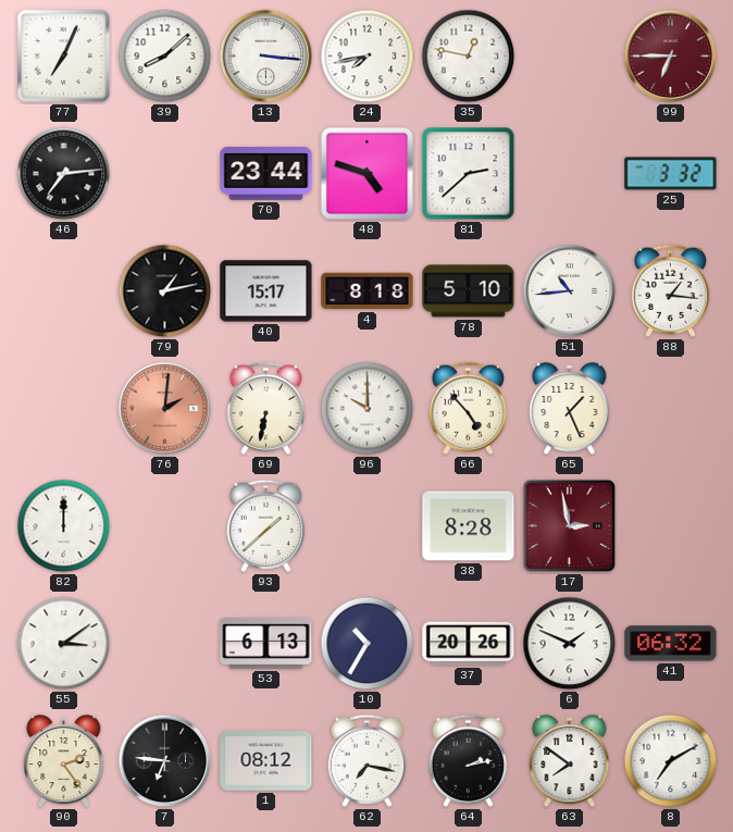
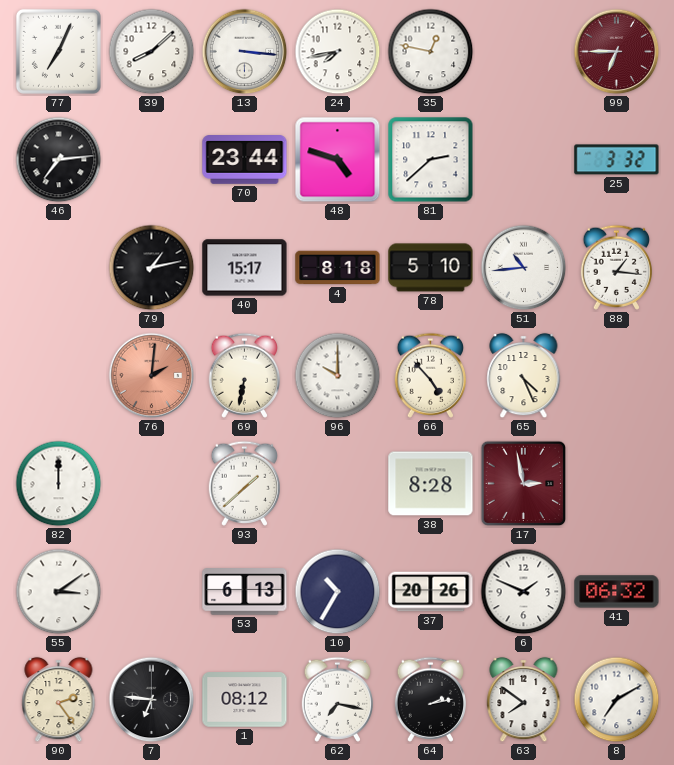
65: 1:26 -> 4:26
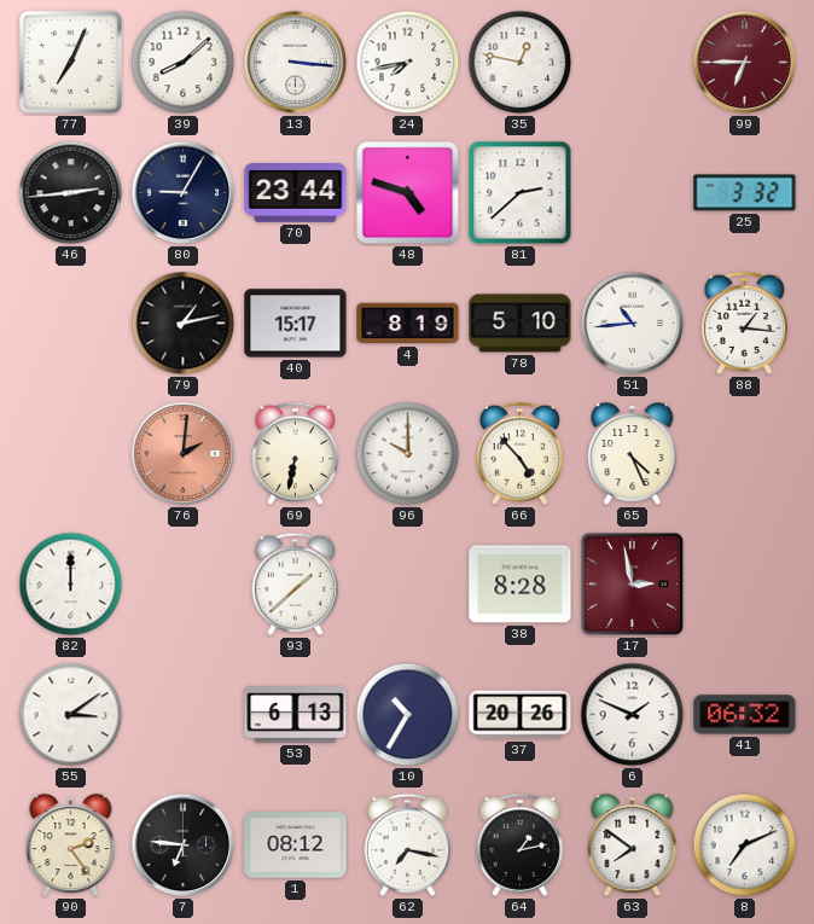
46: 7:14 -> 2:44
80: none -> 9:05
4: 8:18 -> 8:19
64: 2:13 -> 1:13
8: 7:10 -> 7:11
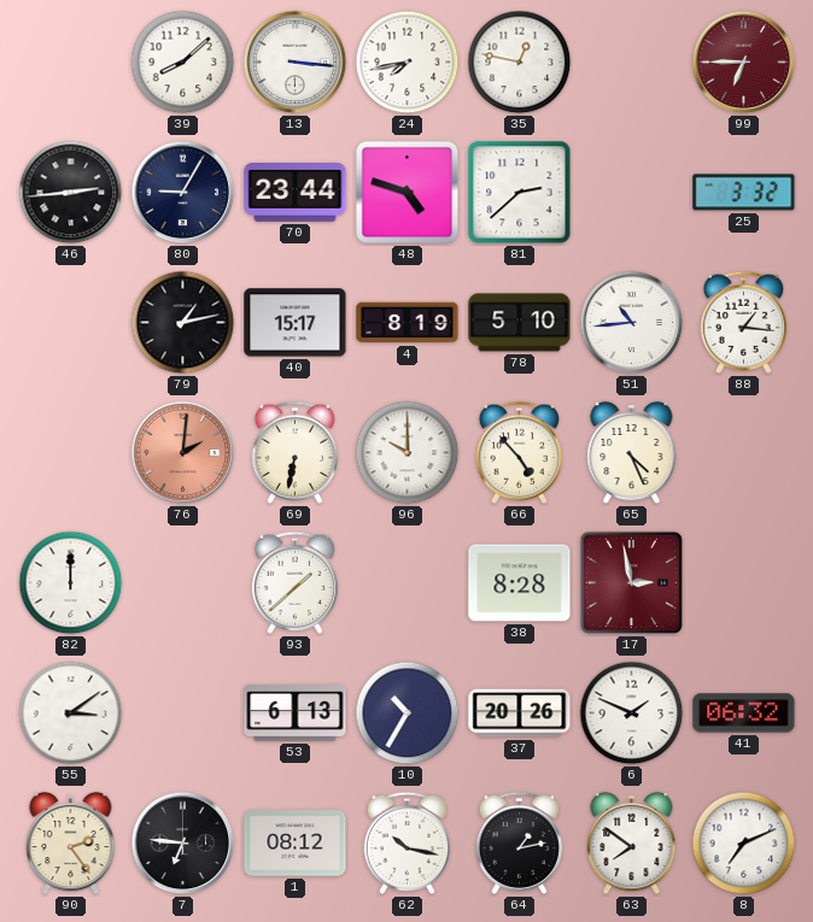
77: 7:04 -> none
62: 7:17 -> 10:17
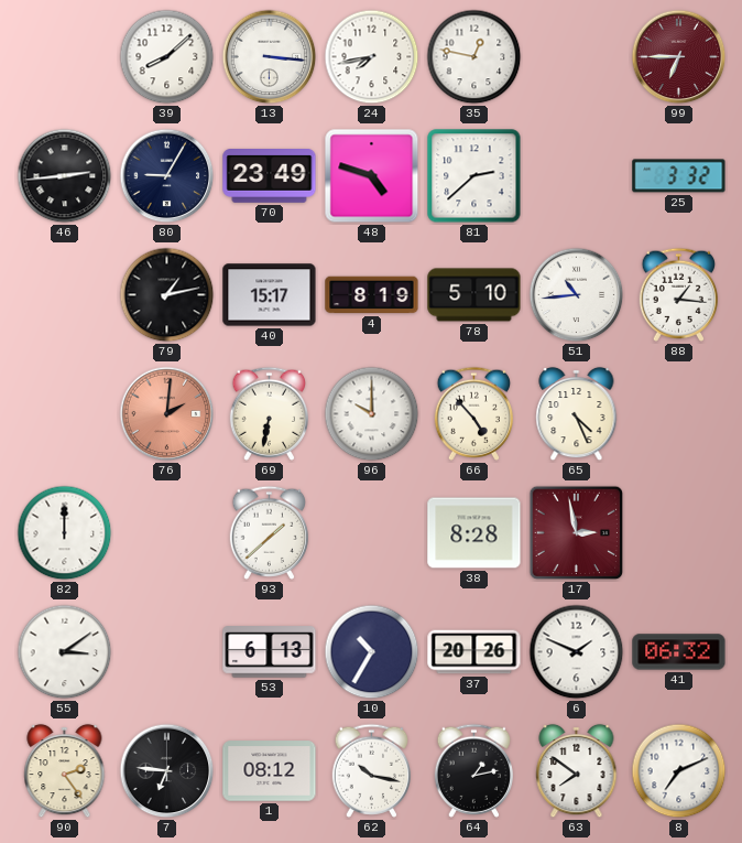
70: 23:44 -> 23:49
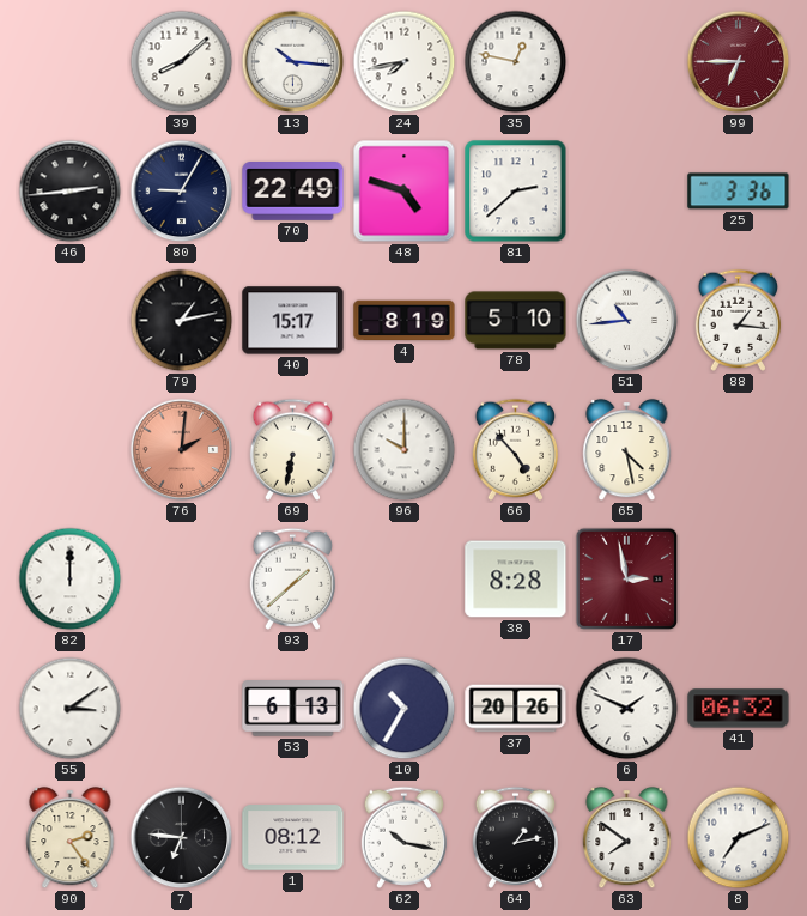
13: 3:16 -> 10:16
70: 23:49 -> 22:49
25: 3:32 -> 3:36
65: 4:26 -> 4:28
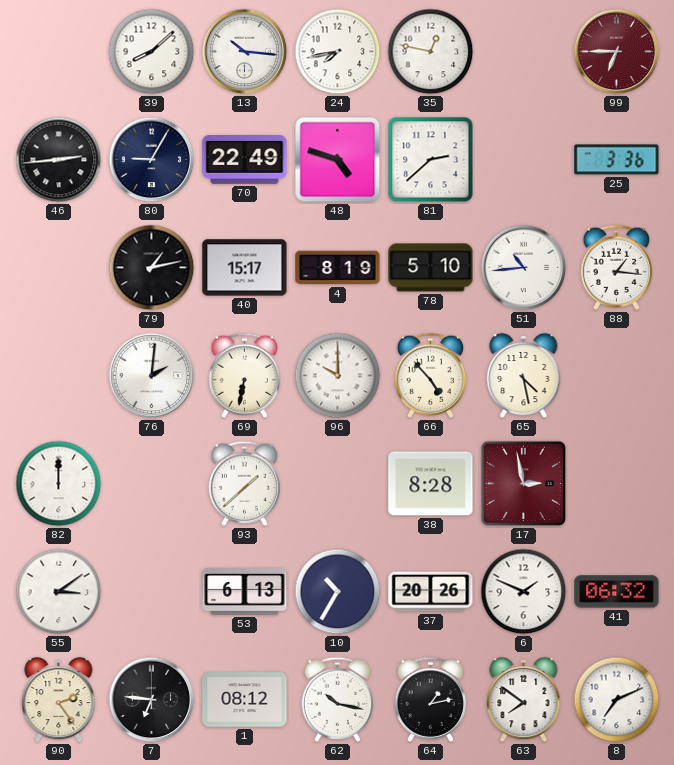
76 dial: salmon -> white
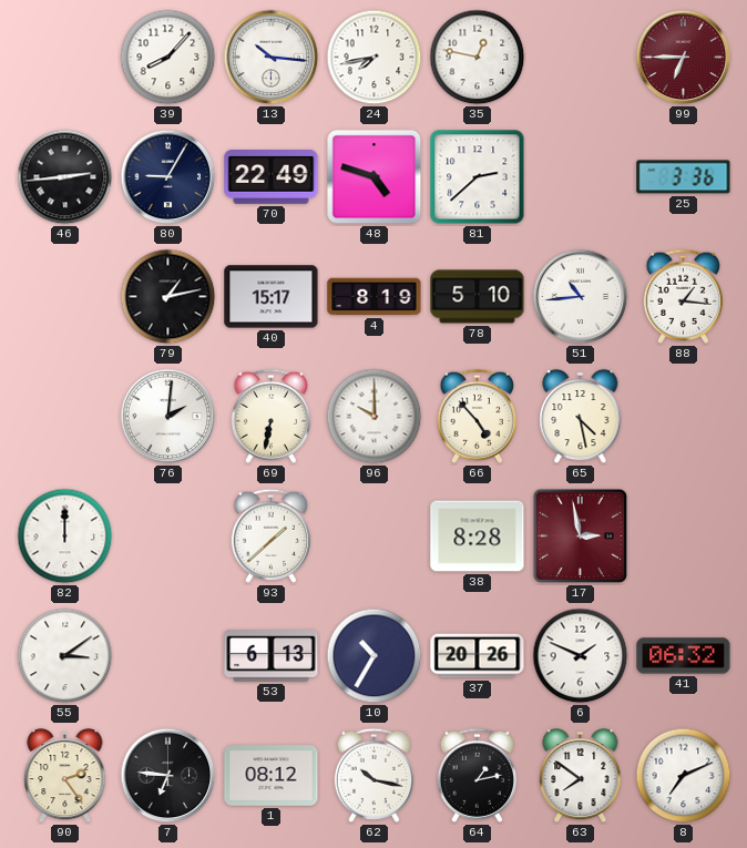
39: 8:08 -> 8:07
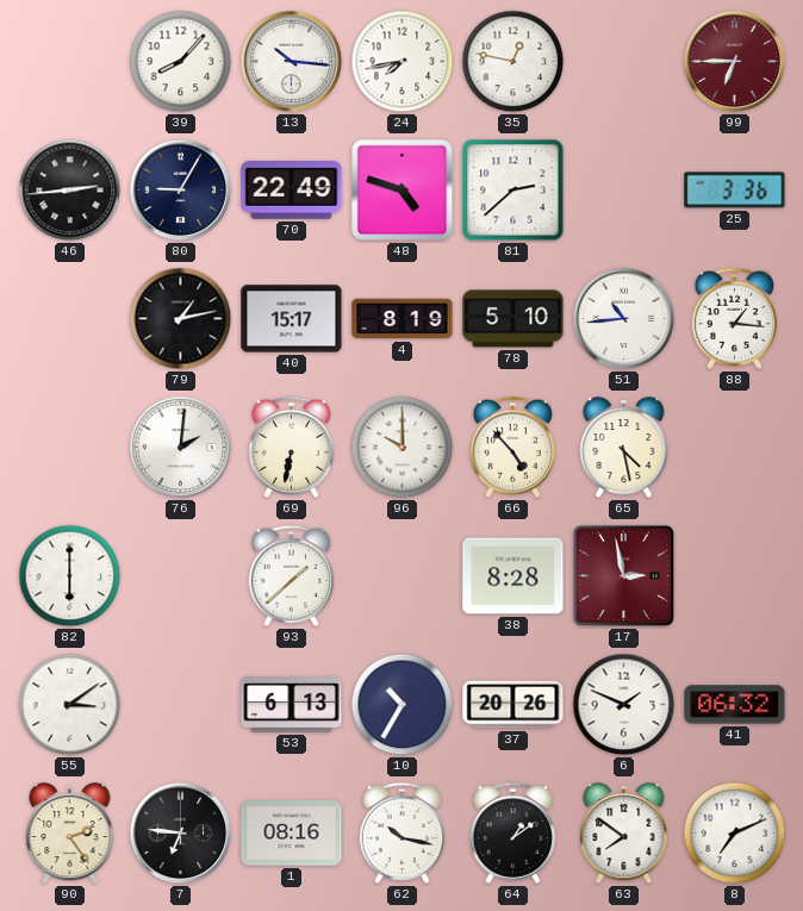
82: 12:00 -> 6:00
1: 08:12 -> 08:16
64: 1:13 -> 1:09
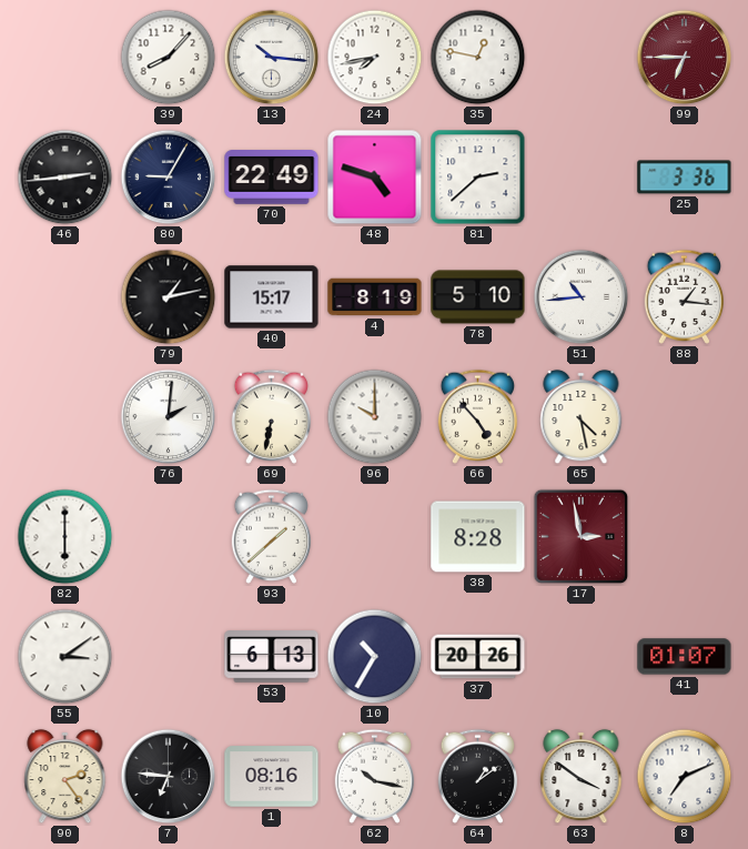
6: 1:49 -> none
41: 06:32 -> 01:07
63: 7:51 -> 3:51
